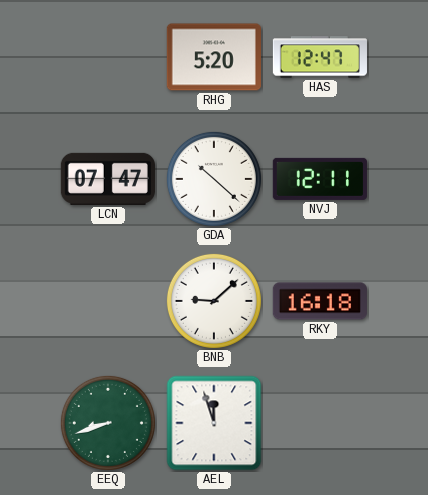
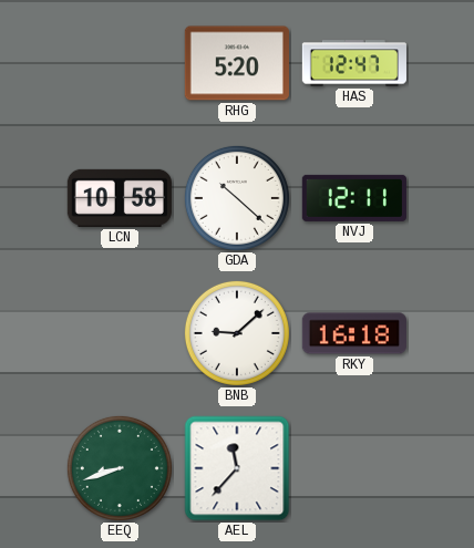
LCN: 07:47 -> 10:58
AEL: 11:57 -> 11:37
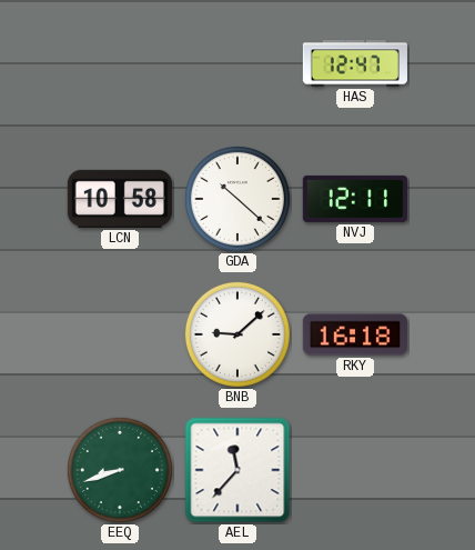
RHG: 5:20 -> none
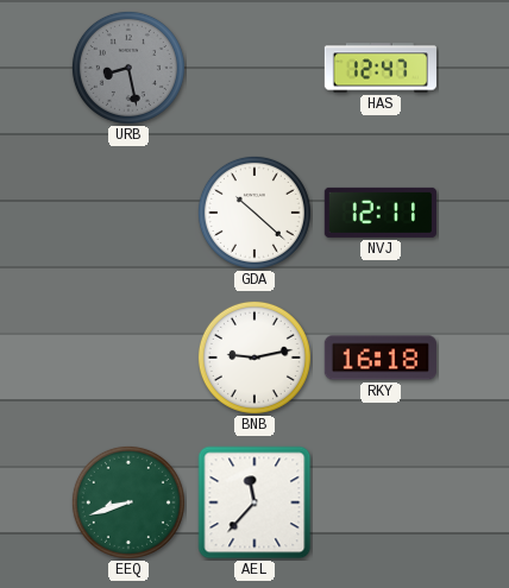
URB: none -> 8:28
LCN: 10:58 -> none
BNB: 9:08 -> 9:13
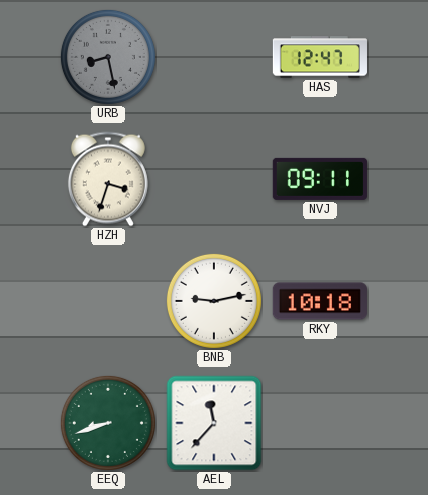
HZH: none -> 3:33
GDA: 10:22 -> none
NVJ: 12:11 -> 09:11
RKY: 16:18 -> 10:18
